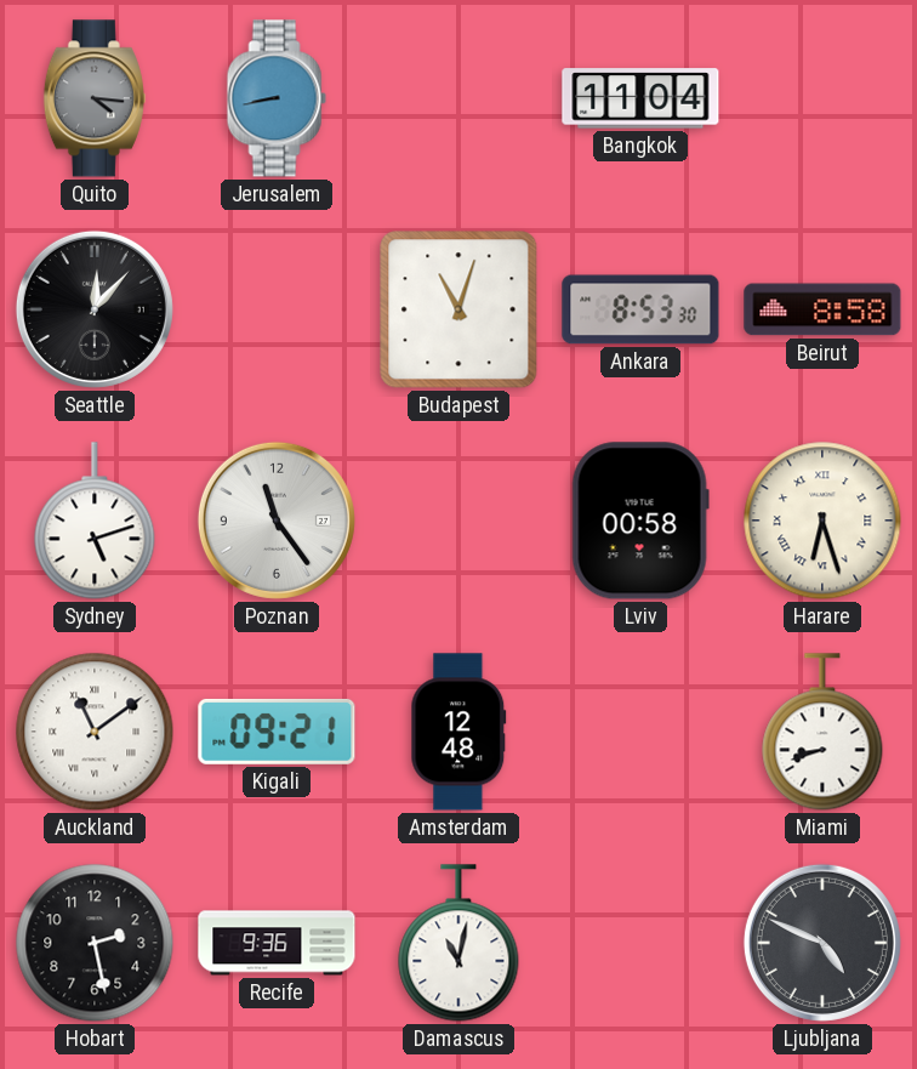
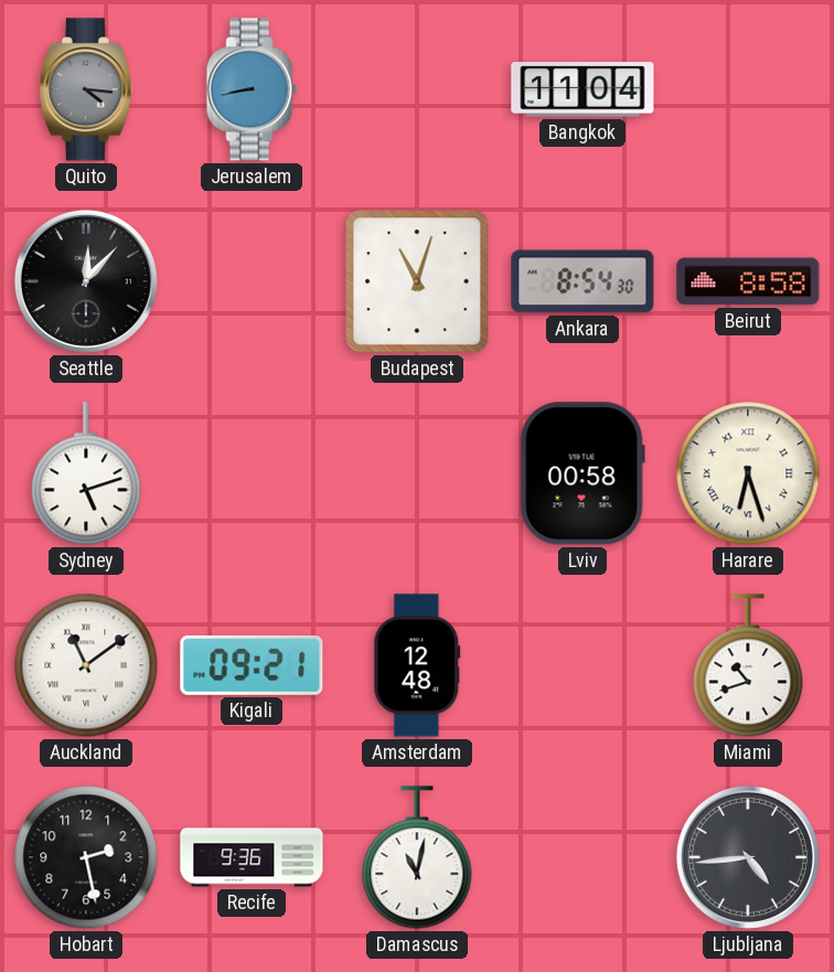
Ankara: 8:53 -> 8:54
Poznan: 11:24 -> none
Miami: 8:42 -> 10:42
Ljubljana: 4:49 -> 4:44
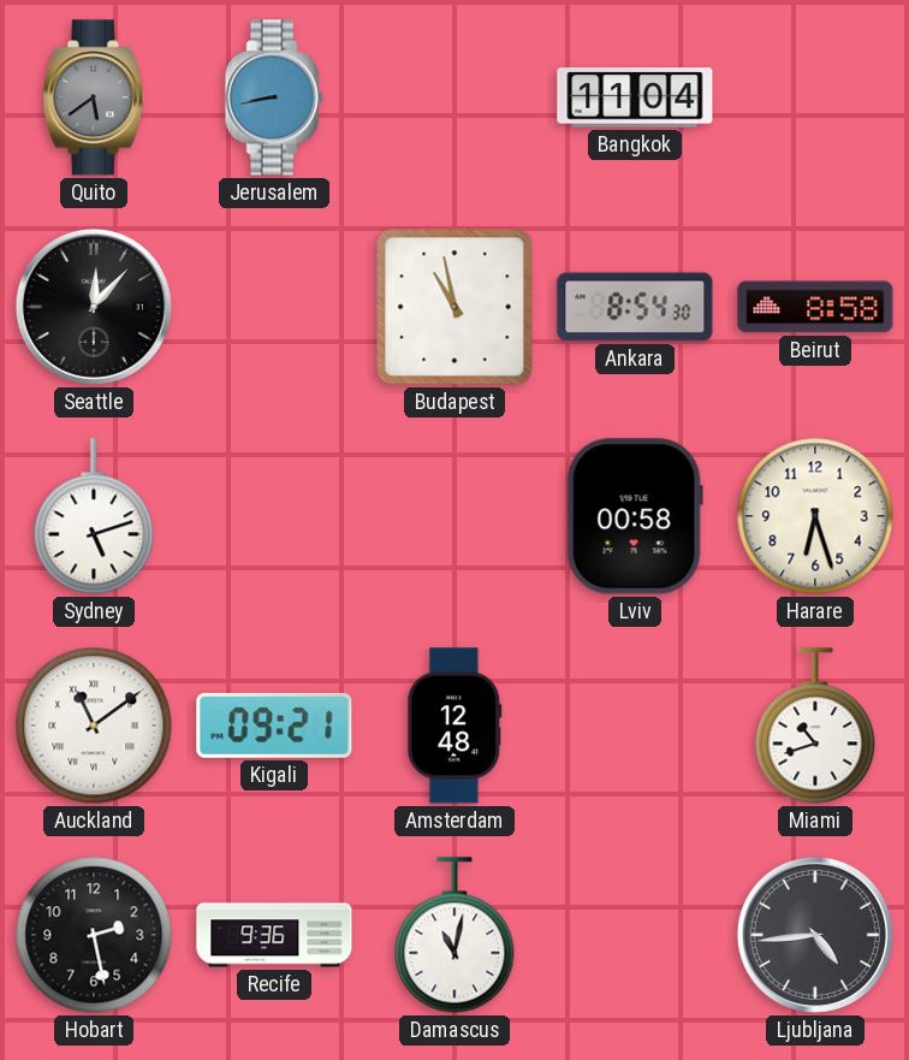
Quito: 4:16 -> 5:39
Budapest: 11:03 -> 10:58
Harare numerals: Roman -> Arabic
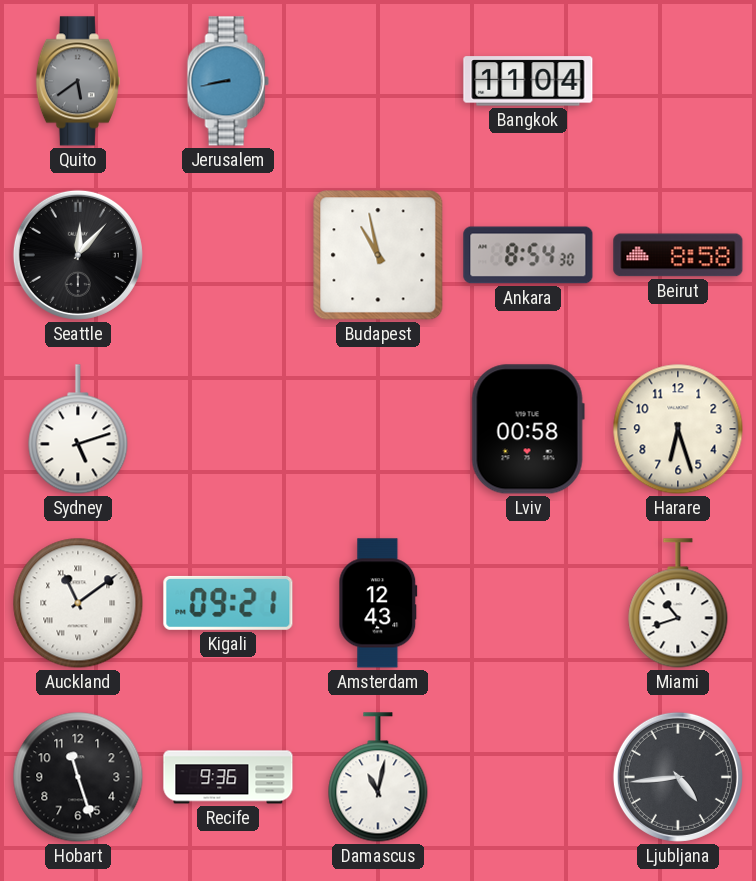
Amsterdam: 12:48 -> 12:43
Hobart: 2:28 -> 11:27
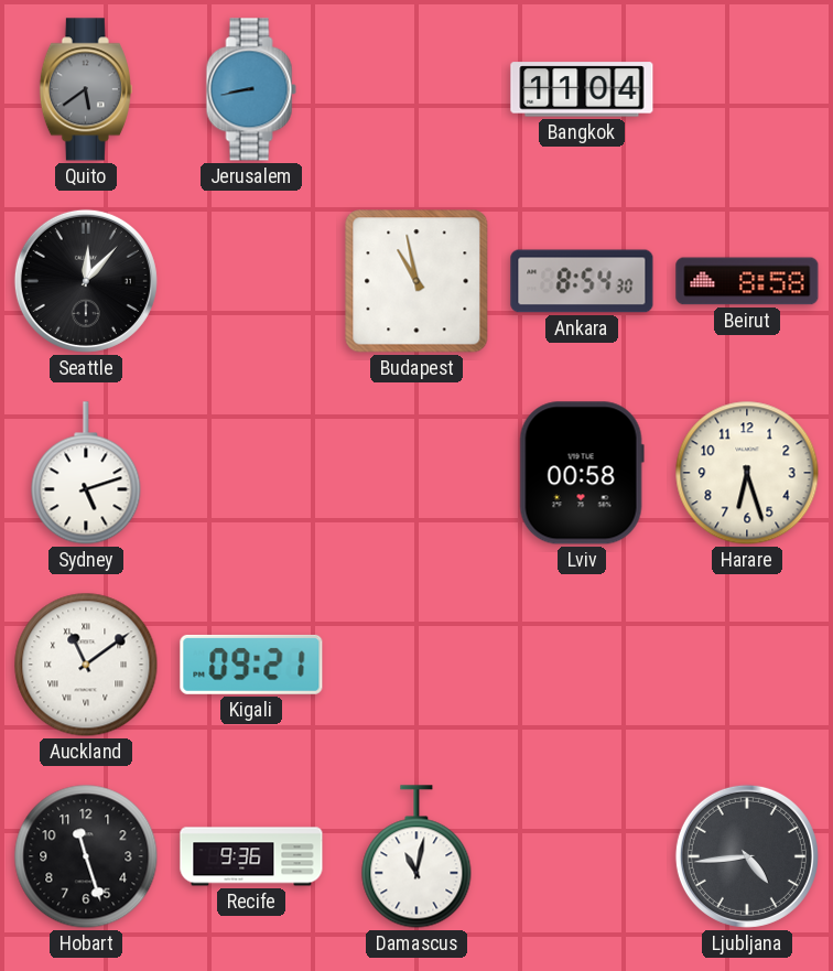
Amsterdam: 12:43 -> none
Miami: 10:42 -> none
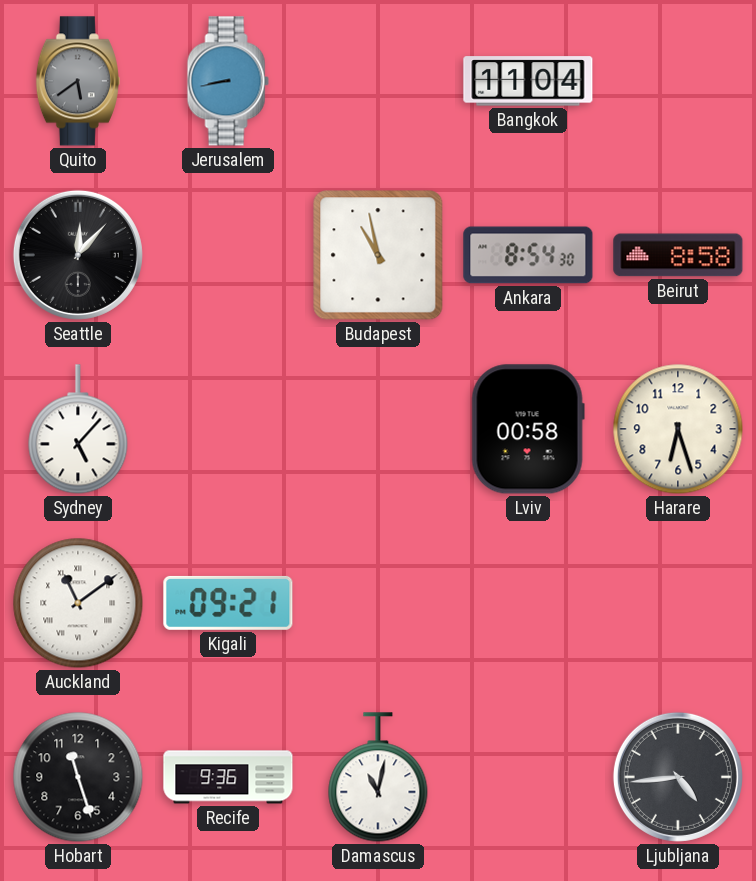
Sydney: 5:12 -> 5:07
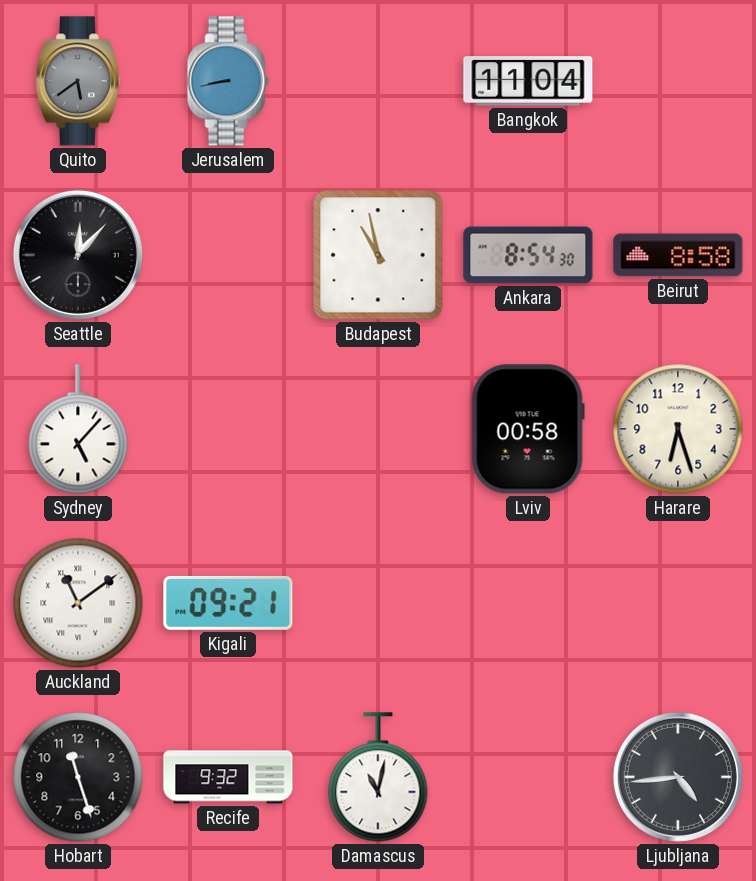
Recife: 9:36 -> 9:32
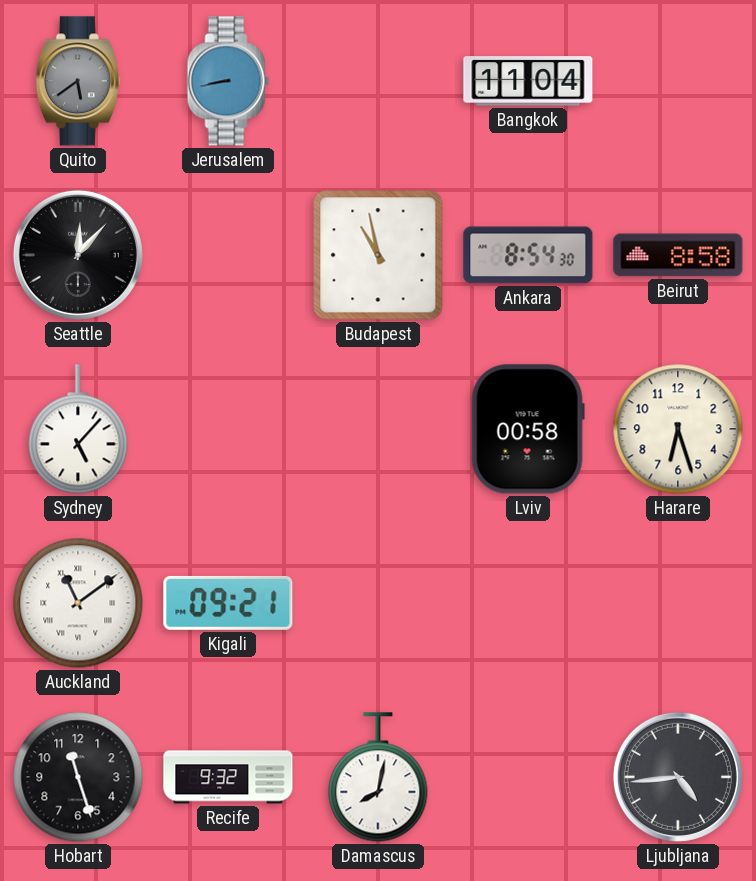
Damascus: 11:02 -> 8:02
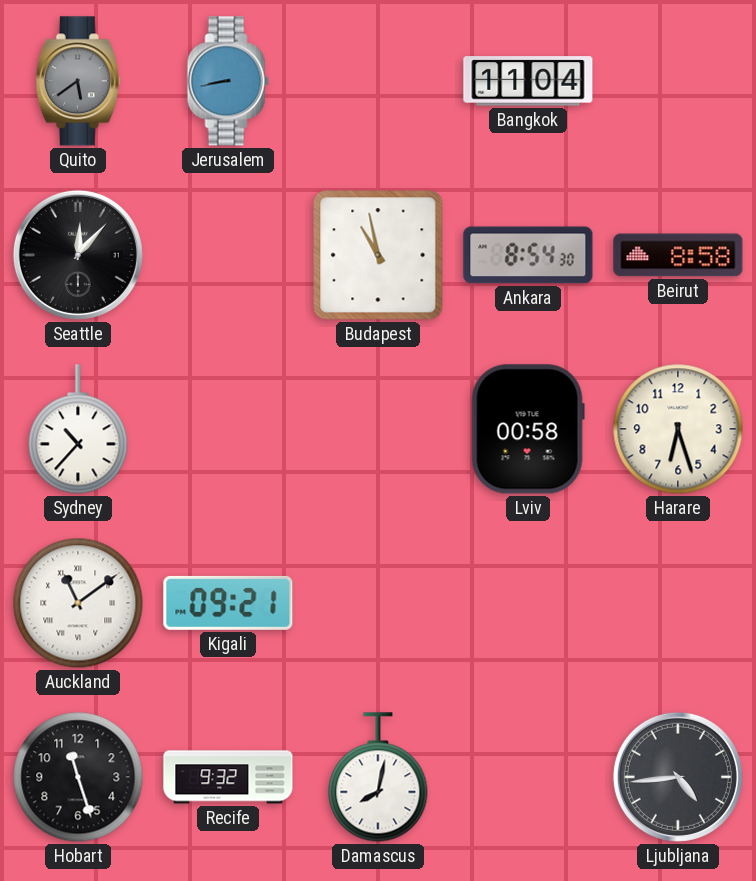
Sydney: 5:07 -> 10:37
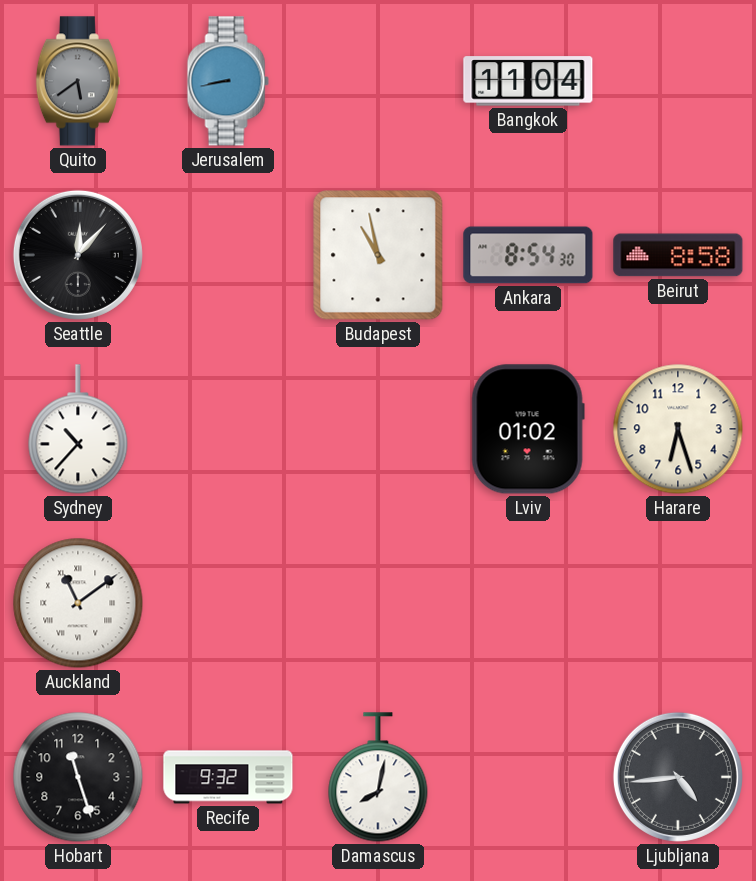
Lviv: 00:58 -> 01:02
Kigali: 09:21 -> none
